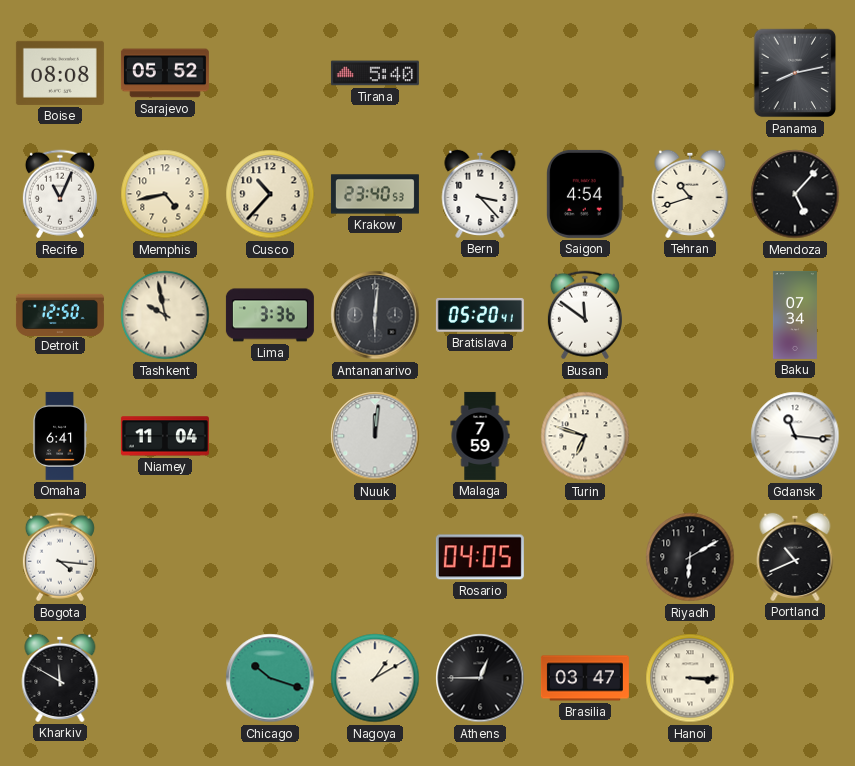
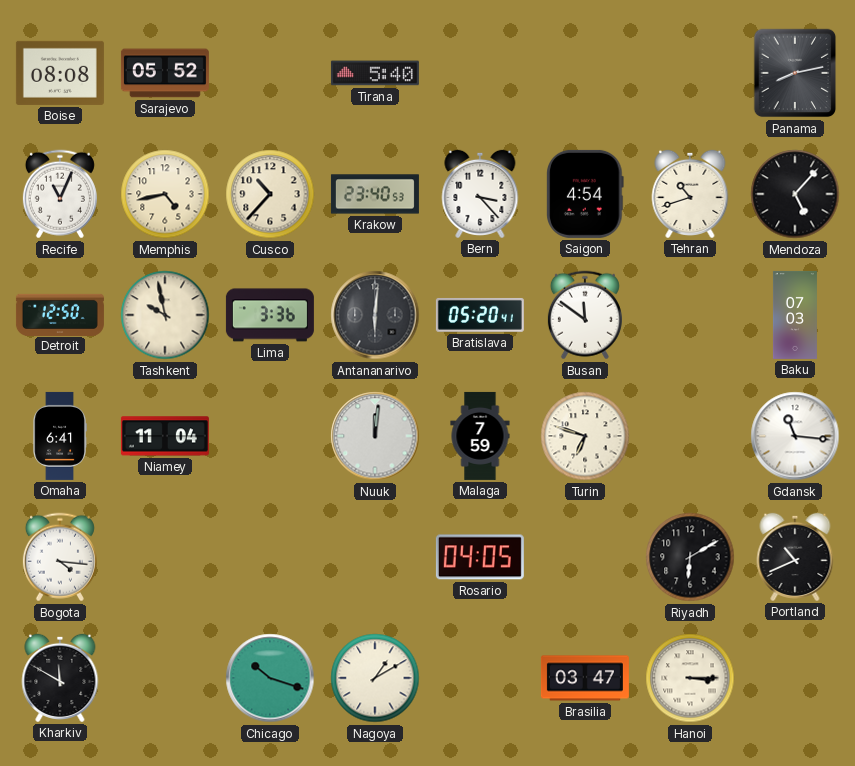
Baku: 07:34 -> 07:03
Athens: 12:45 -> none
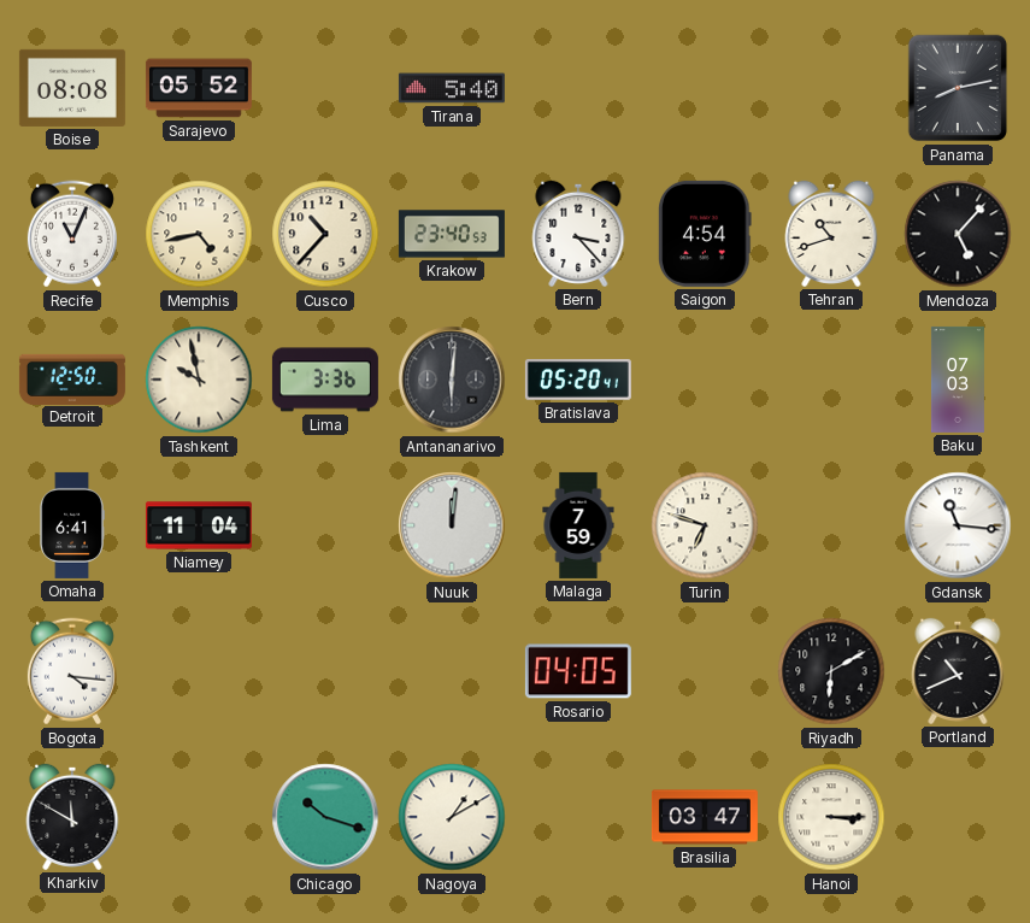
Busan: 11:51 -> none
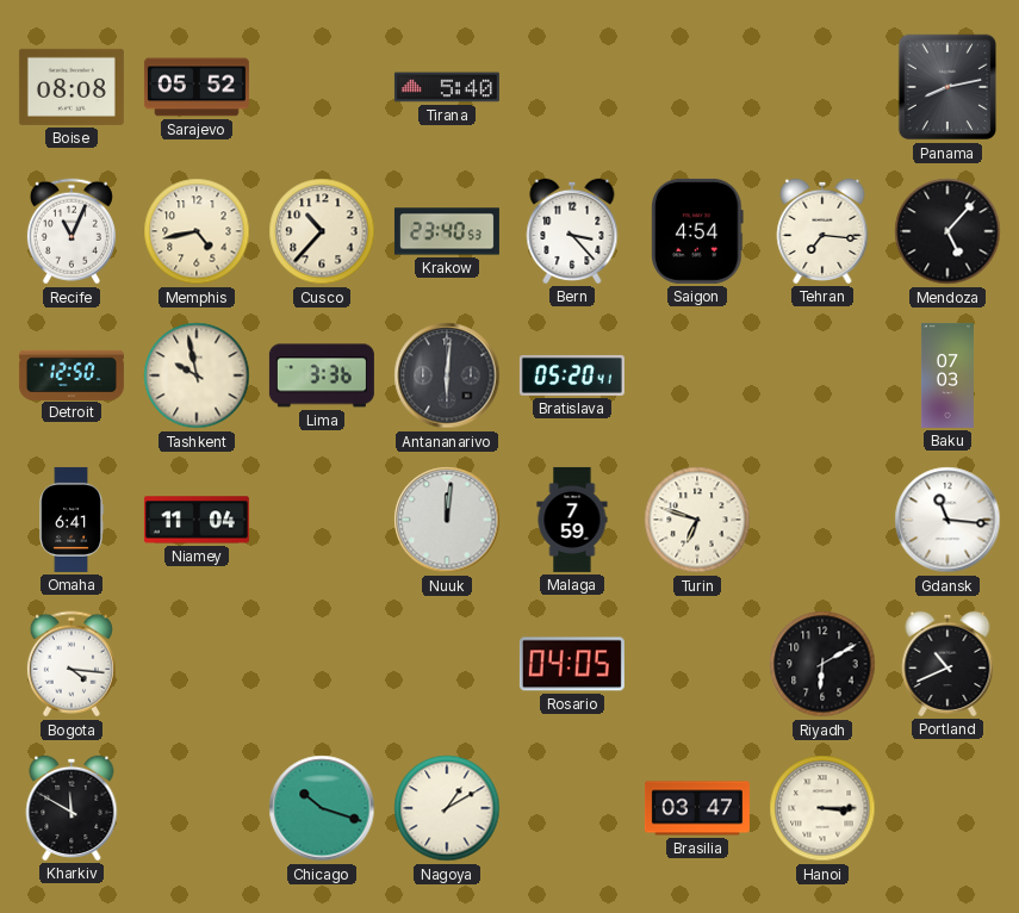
Tehran: 10:42 -> 7:16
